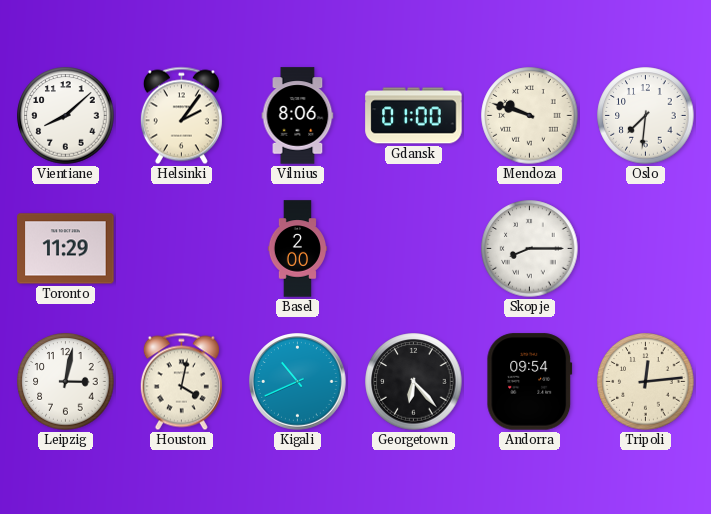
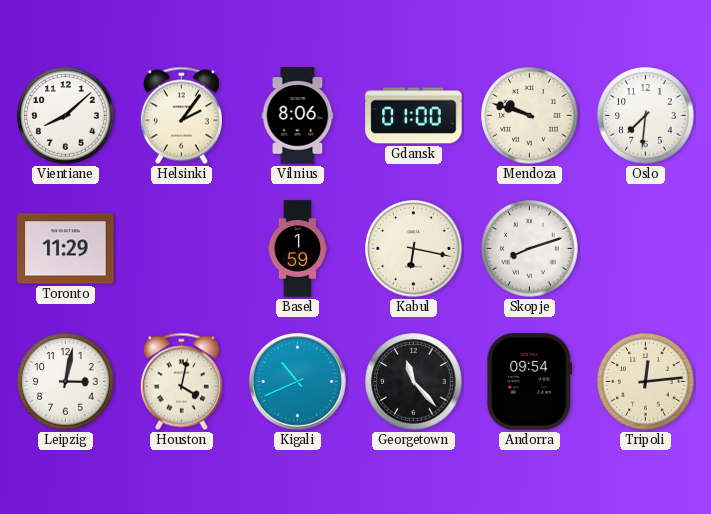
Basel: 2:00 -> 1:59
Kabul: none -> 6:17
Skopje: 8:15 -> 8:12
Georgetown: 6:23 -> 11:23
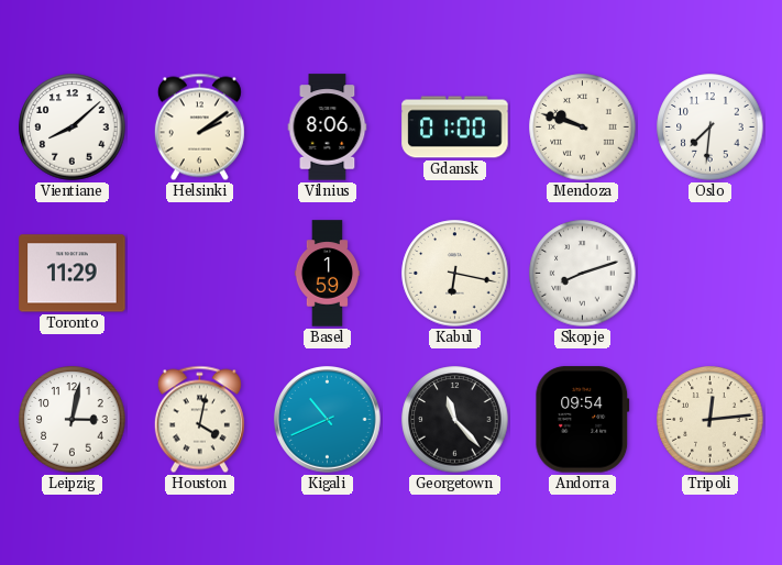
Helsinki: 2:06 -> 2:09
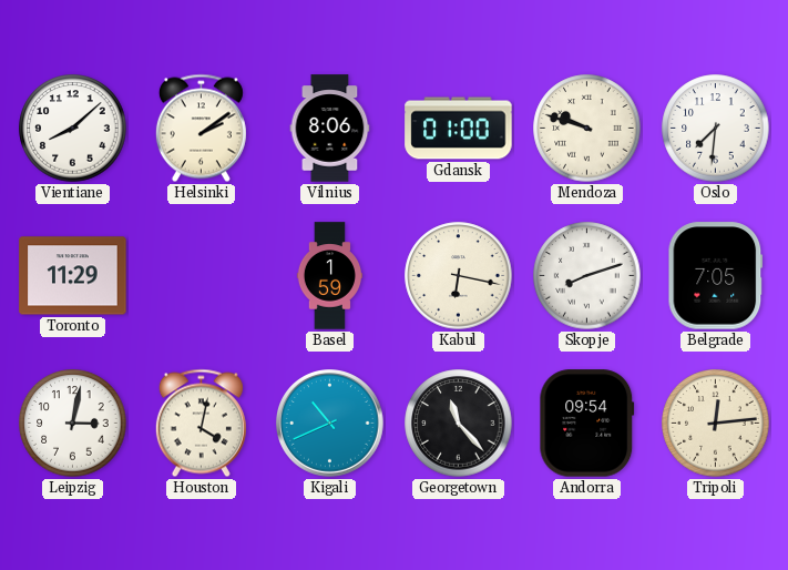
Belgrade: none -> 7:05
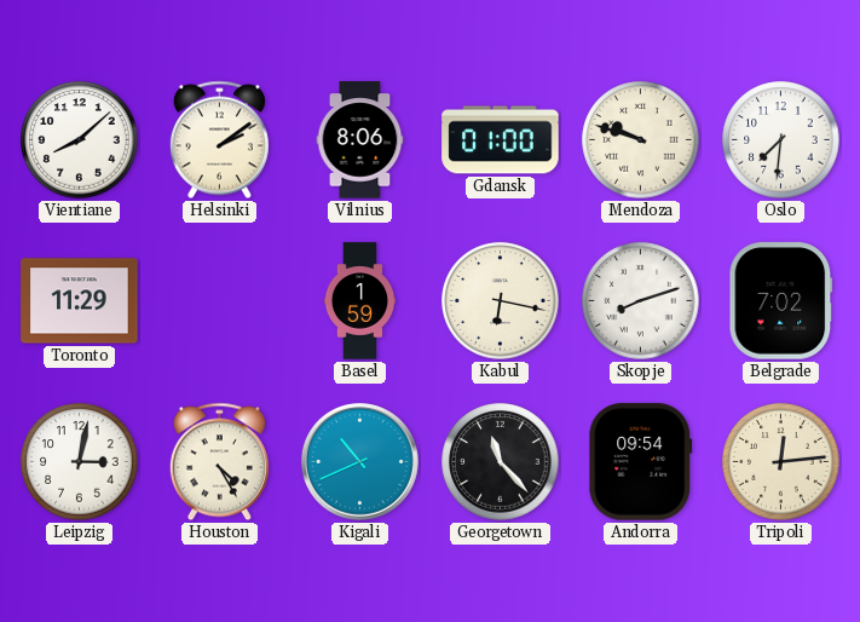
Belgrade: 7:05 -> 7:02
Houston: 4:02 -> 4:25
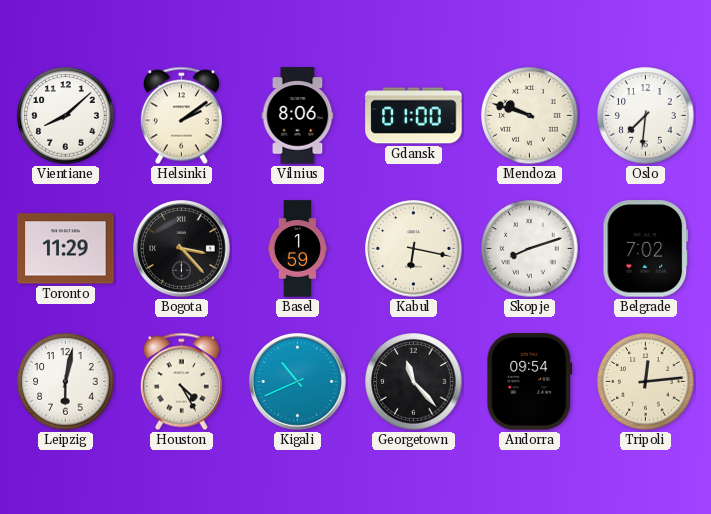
Bogota: none -> 3:23
Leipzig: 3:02 -> 6:02
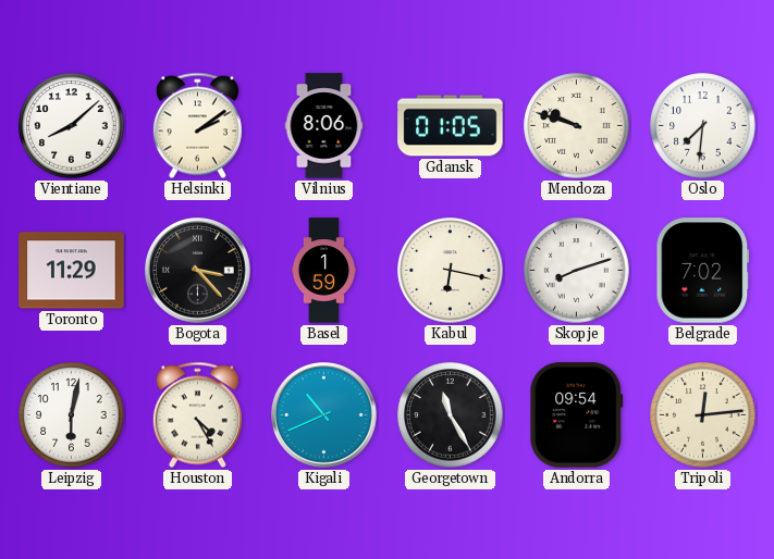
Gdansk: 01:00 -> 01:05
Georgetown: 11:23 -> 11:25
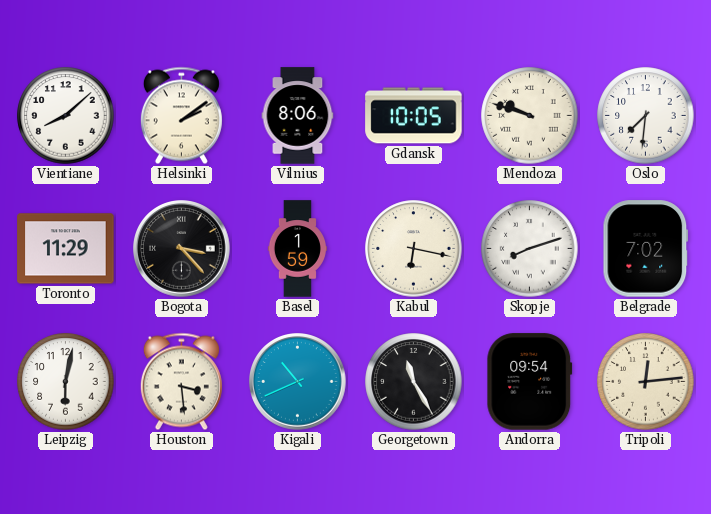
Gdansk: 01:05 -> 10:05
Houston: 4:25 -> 3:29
